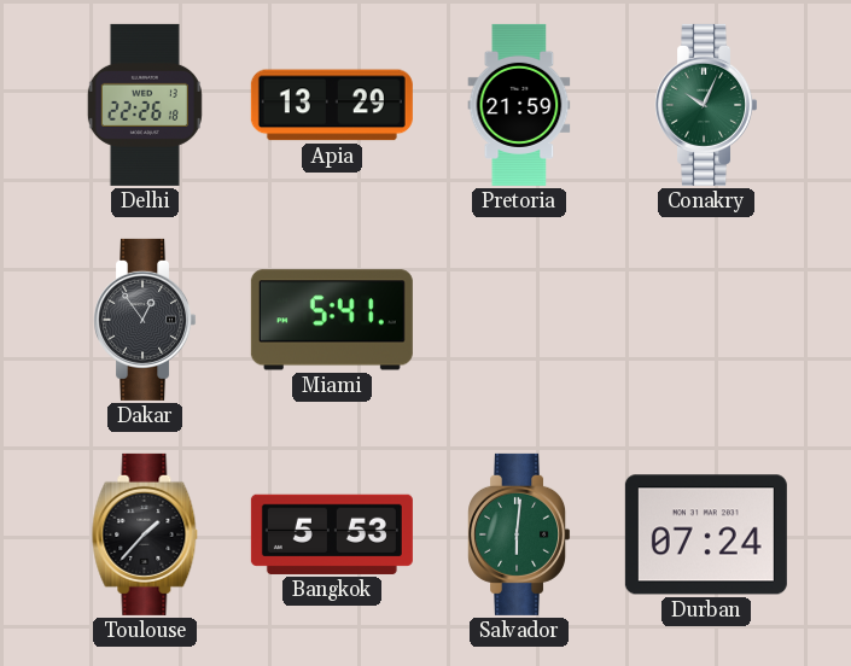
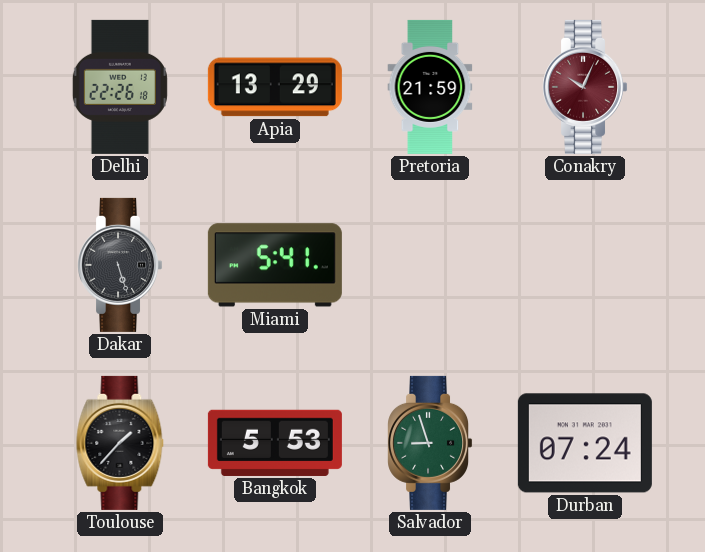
Conakry dial: green -> burgundy
Dakar: 12:54 -> 5:27
Salvador: 6:01 -> 8:57
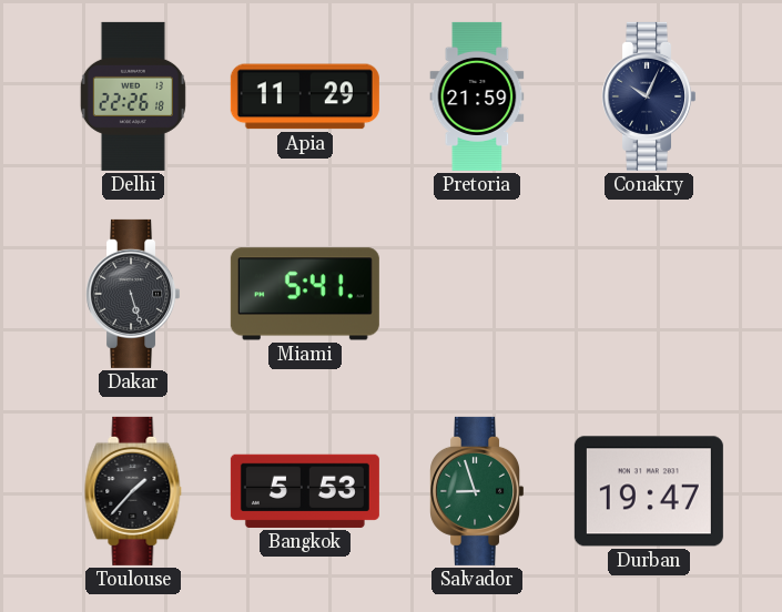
Apia: 13:29 -> 11:29
Conakry dial: burgundy -> navy
Durban: 07:24 -> 19:47
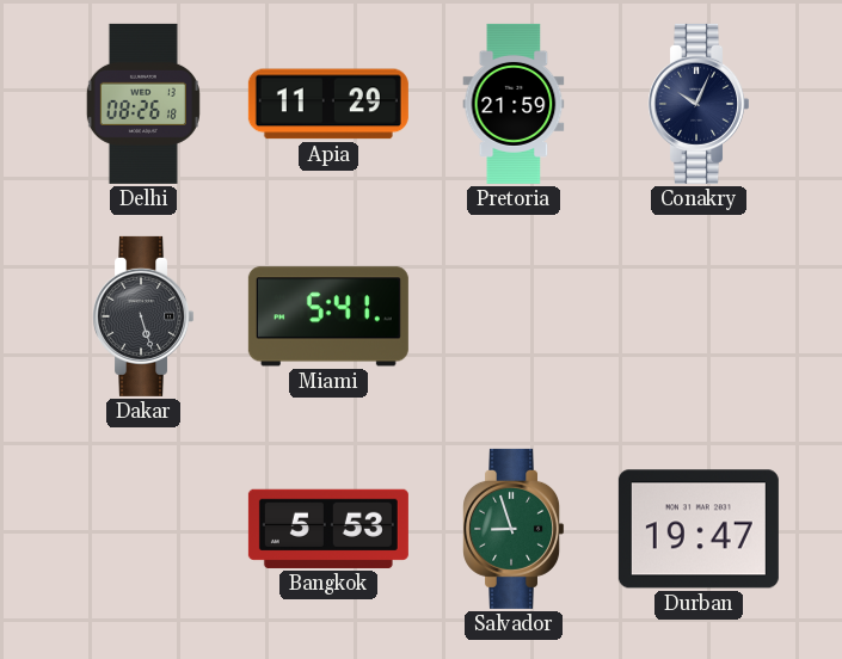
Delhi: 22:26 -> 08:26
Toulouse: 1:37 -> none
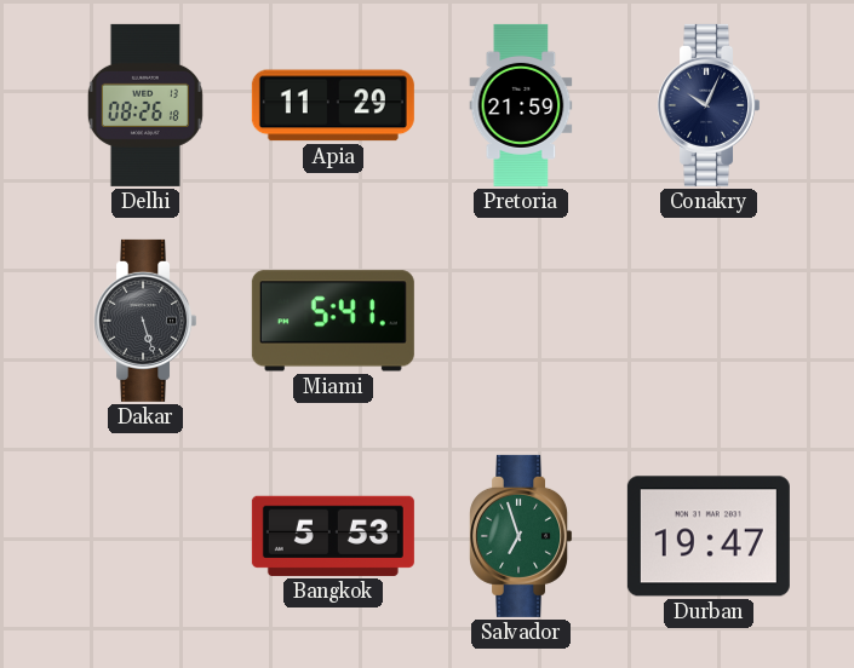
Salvador: 8:57 -> 6:57
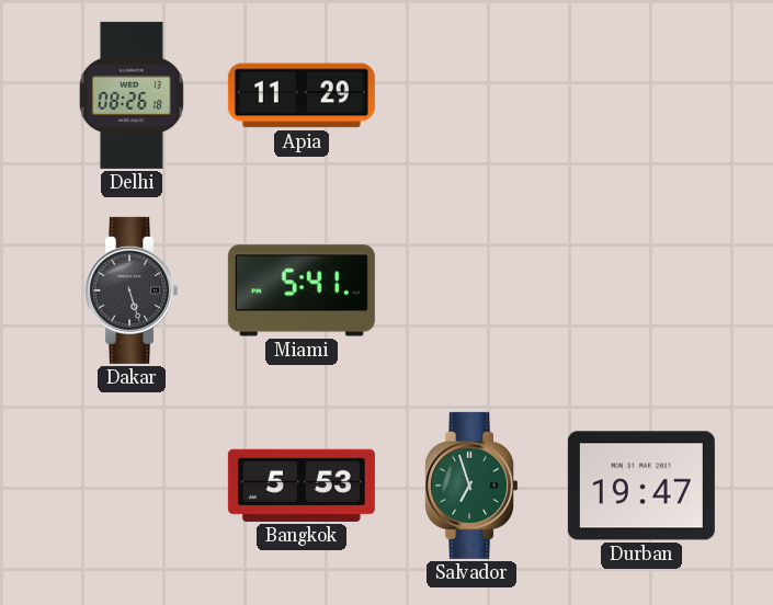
Pretoria: 21:59 -> none
Conakry: 10:04 -> none
